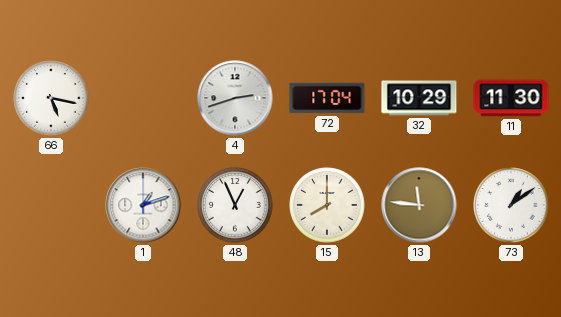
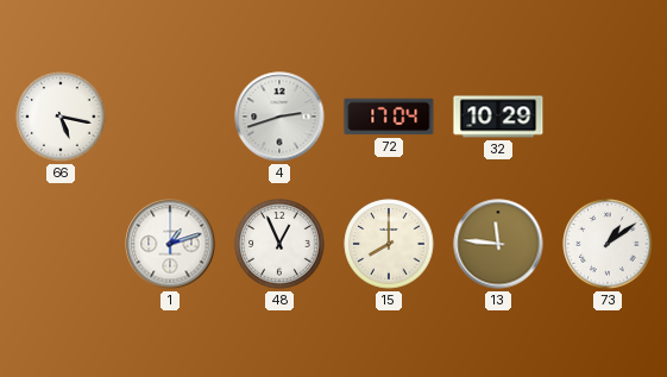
11: 11:30 -> none
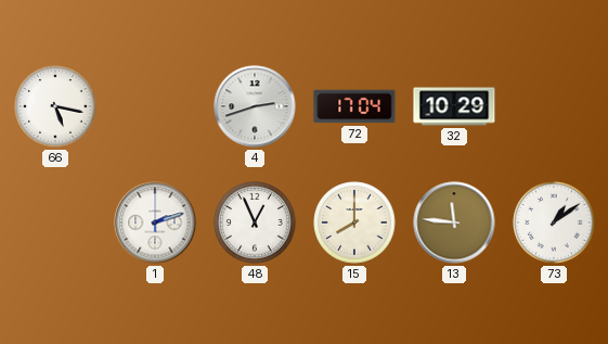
1: 1:12 -> 2:12
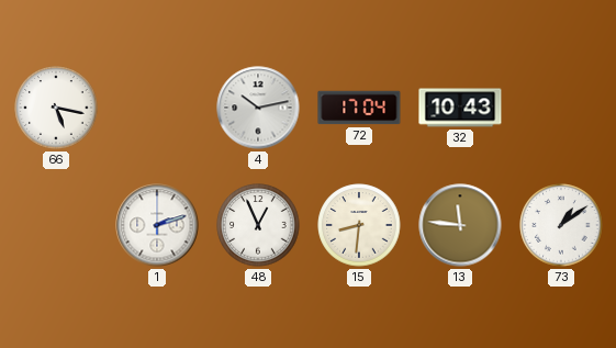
4: 2:42 -> 10:13
32: 10:29 -> 10:43
15: 8:00 -> 8:31
